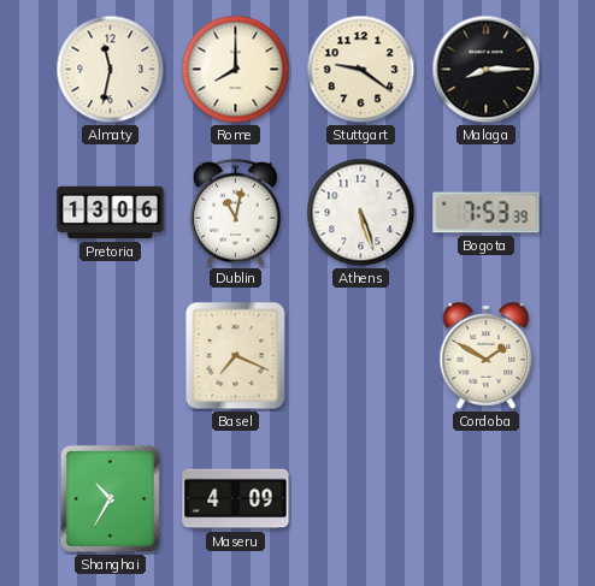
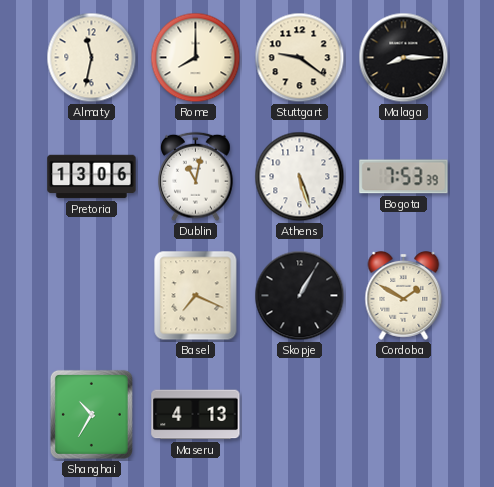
Skopje: none -> 1:05
Maseru: 4:09 -> 4:13
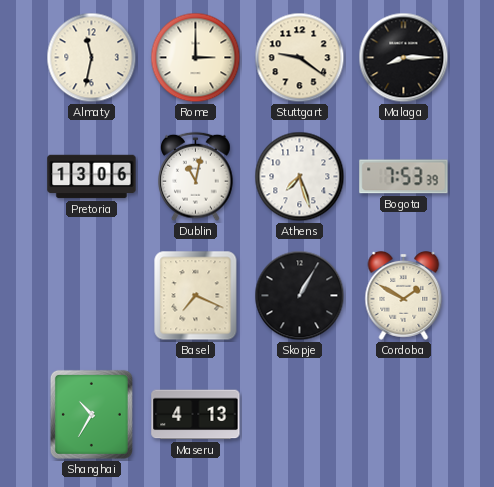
Rome: 8:00 -> 3:00
Athens: 5:27 -> 7:27
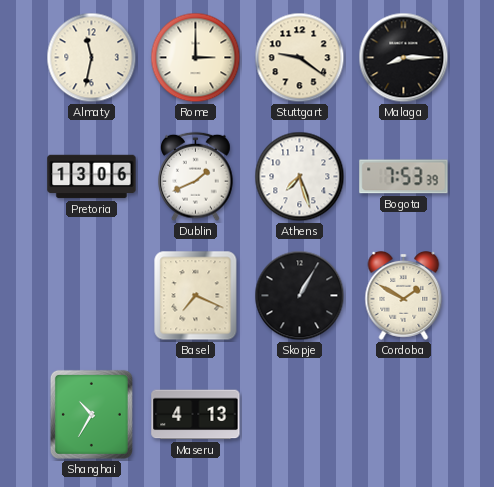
Dublin: 11:02 -> 1:41
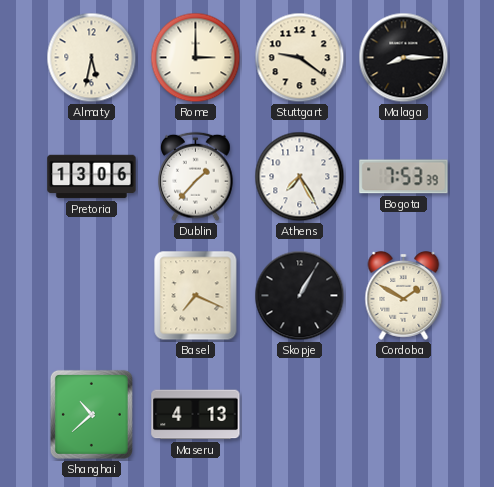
Almaty: 11:32 -> 5:32
Dublin: 1:41 -> 1:37
Athens: 7:27 -> 7:25
Shanghai: 10:35 -> 10:38
